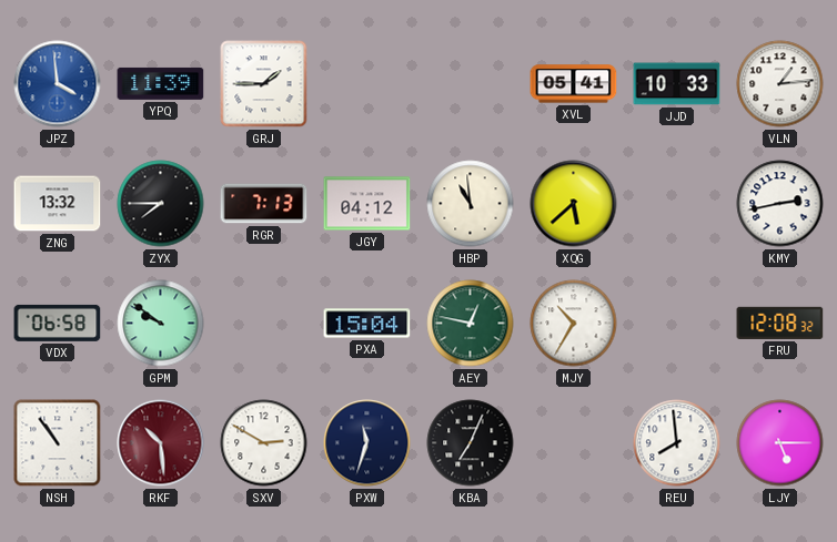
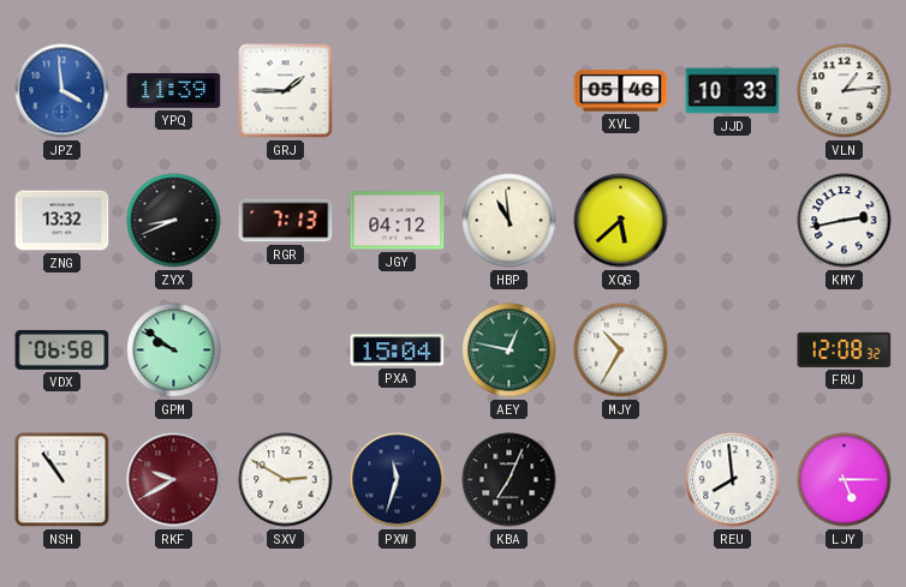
XVL: 05:41 -> 05:46
ZYX: 7:45 -> 8:41
RKF: 10:29 -> 9:40
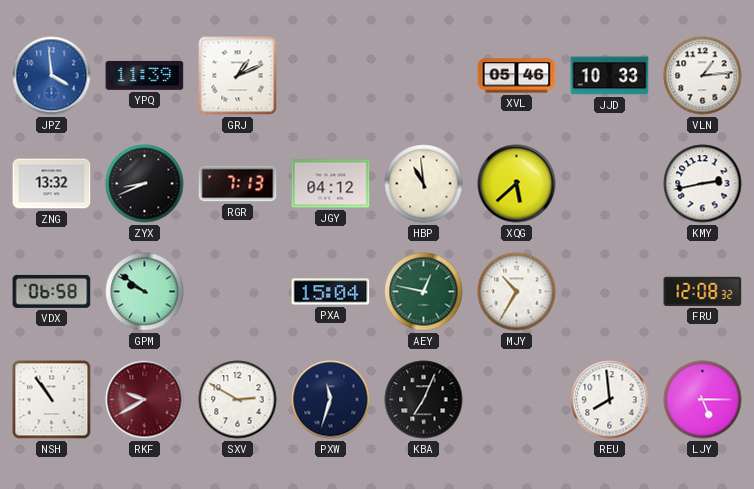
GRJ: 1:45 -> 1:11
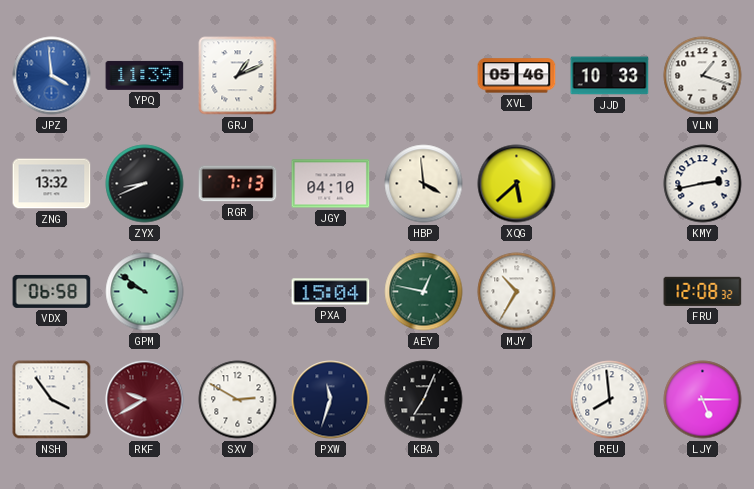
VLN: 1:14 -> 1:18
JGY: 04:12 -> 04:10
HBP: 10:59 -> 3:59
NSH: 10:54 -> 3:54
